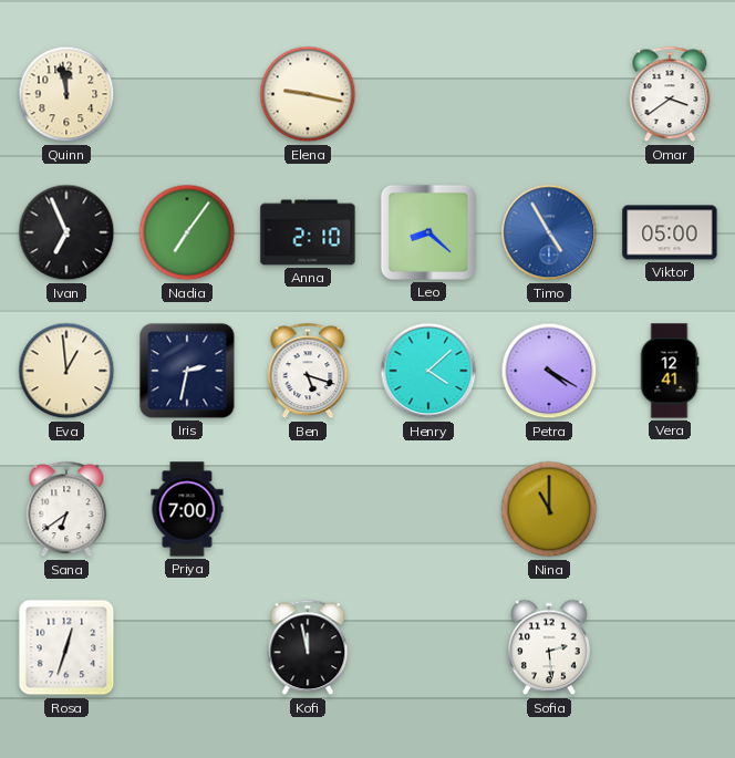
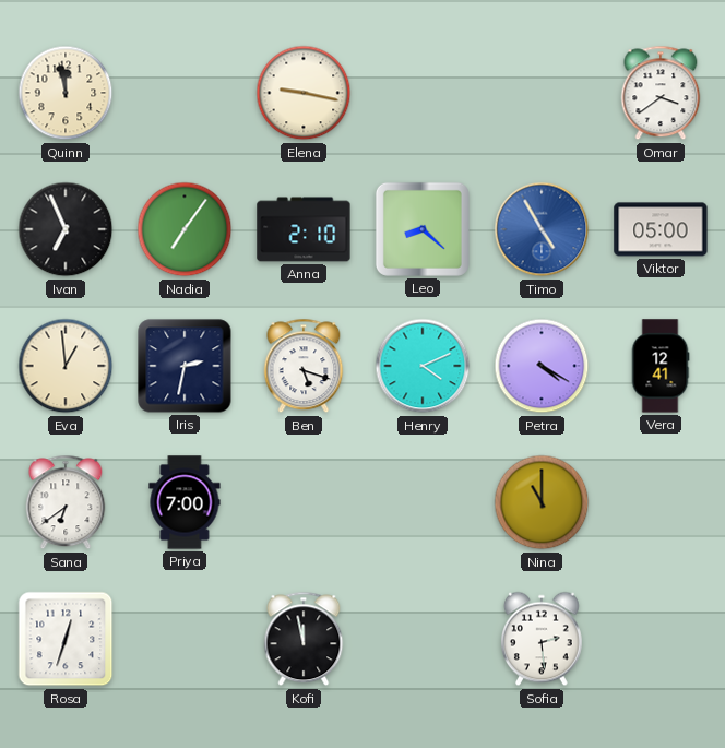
Henry: 4:08 -> 4:11
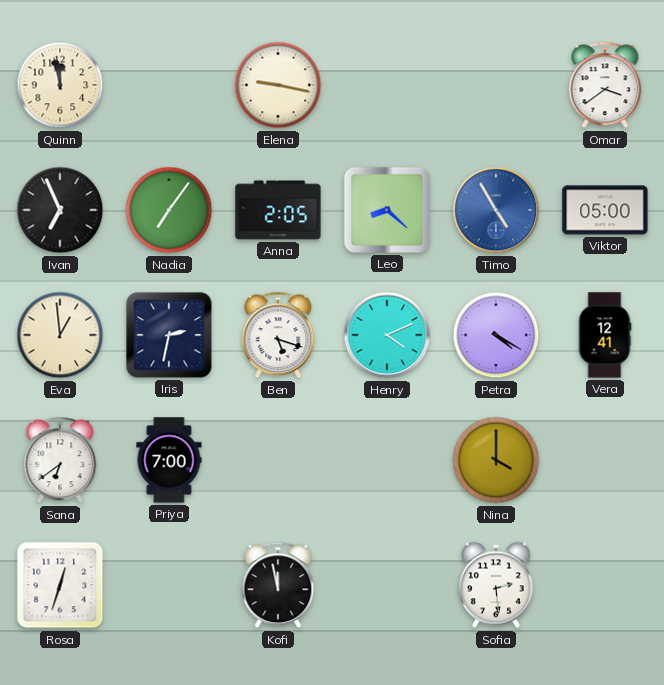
Anna: 2:10 -> 2:05
Nina: 11:00 -> 4:00
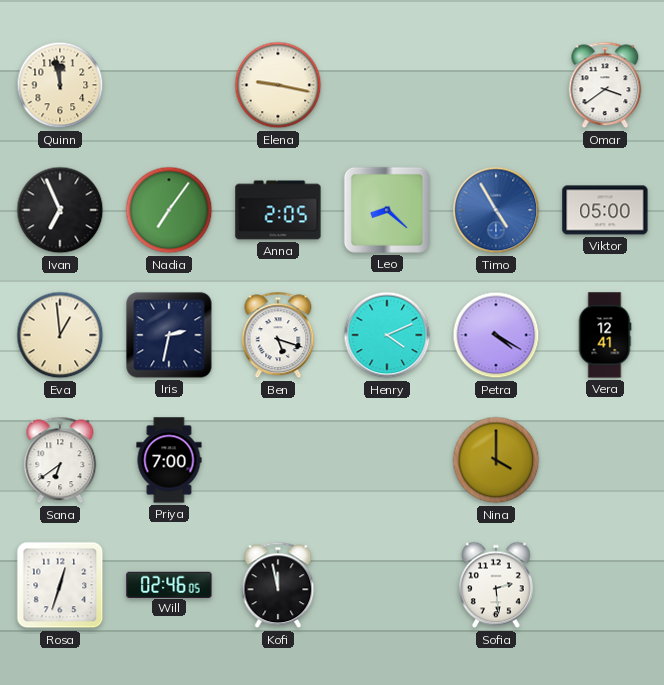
Will: none -> 02:46
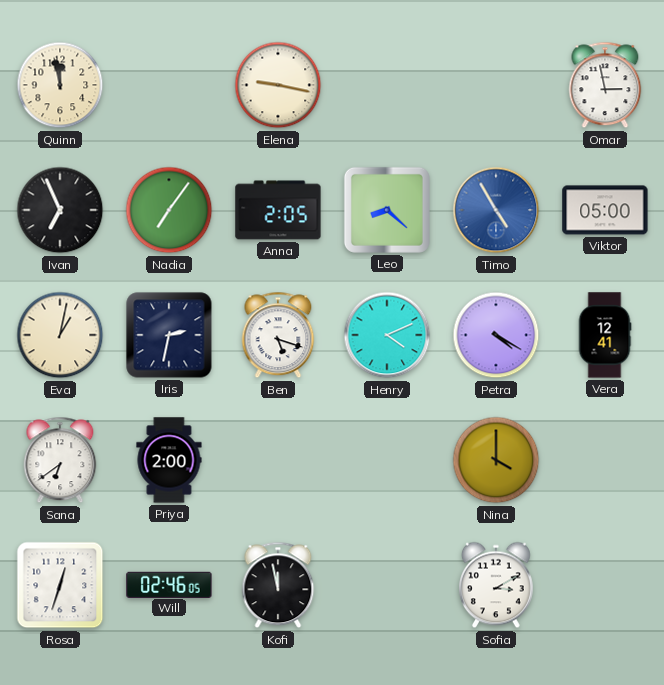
Omar: 3:39 -> 2:58
Eva: 12:59 -> 1:02
Priya: 7:00 -> 2:00
Sofia: 2:29 -> 3:10
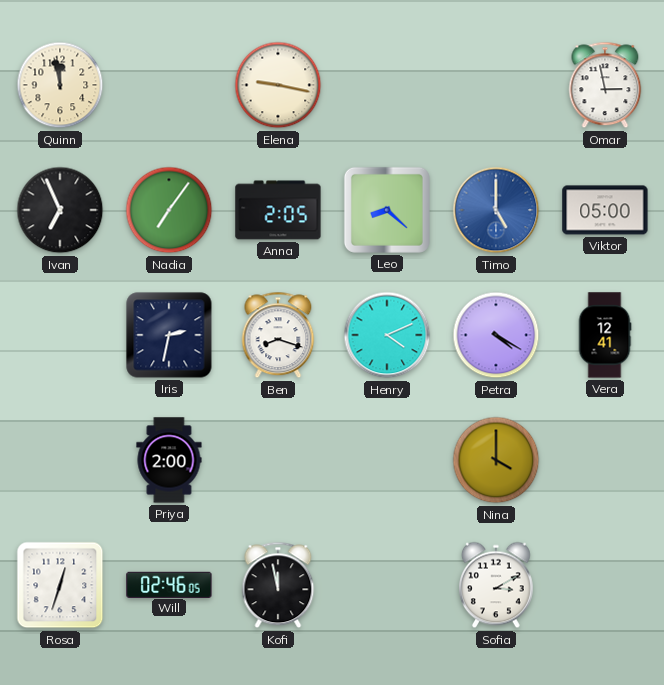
Timo: 4:55 -> 5:00
Eva: 1:02 -> none
Ben: 5:18 -> 8:18
Sana: 6:39 -> none
